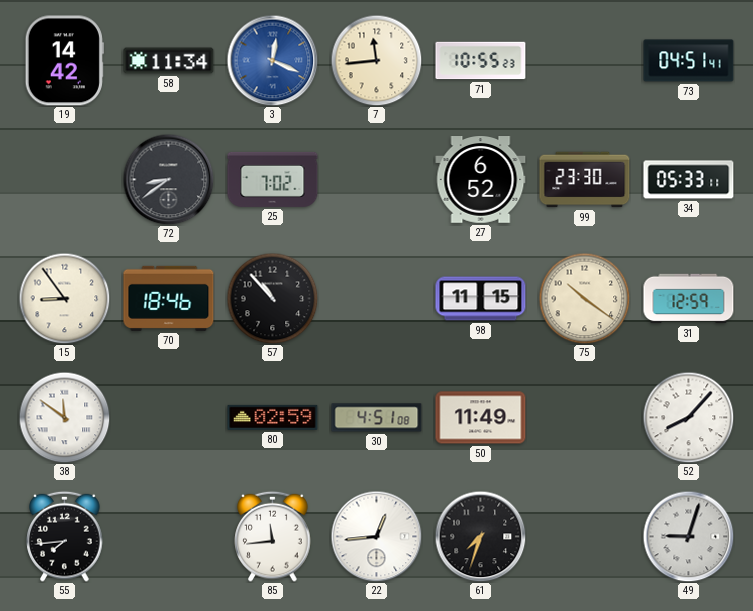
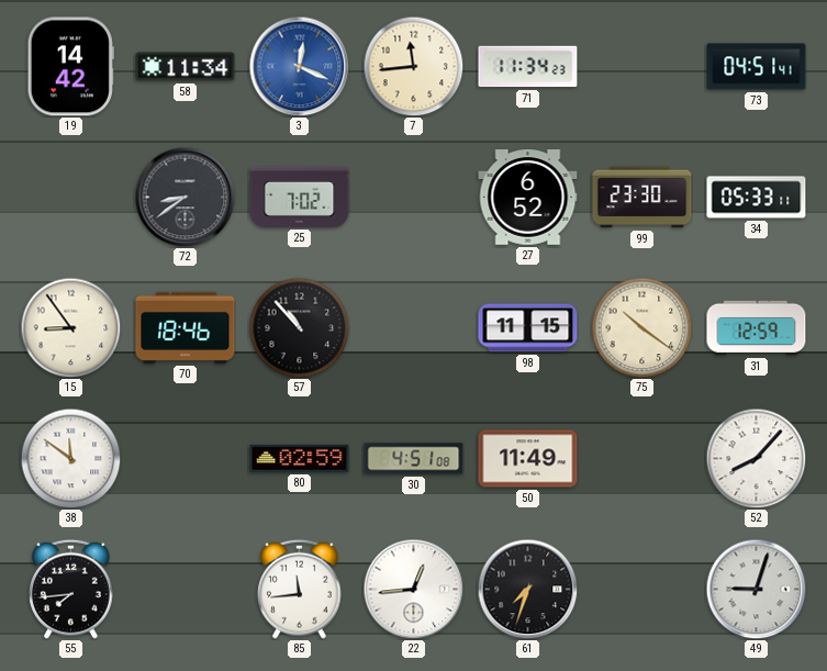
71: 10:55 -> 11:34
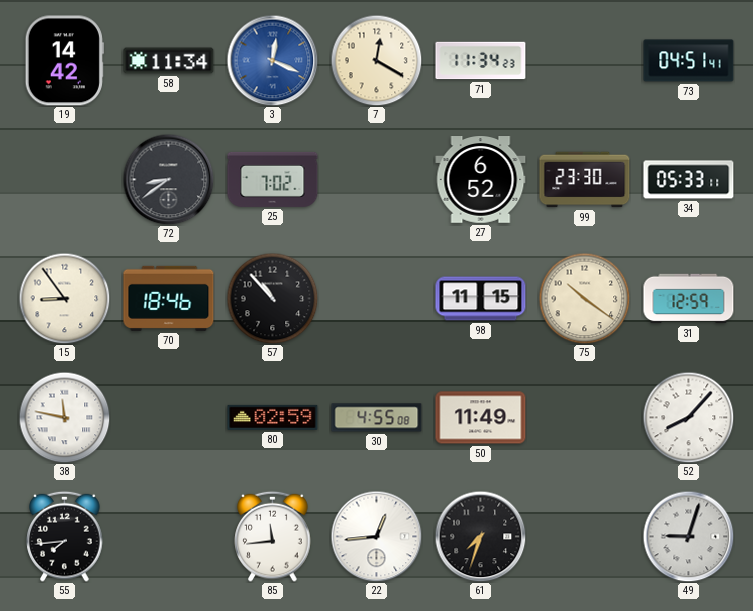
7: 11:44 -> 12:20
38: 11:51 -> 11:47
30: 4:51 -> 4:55
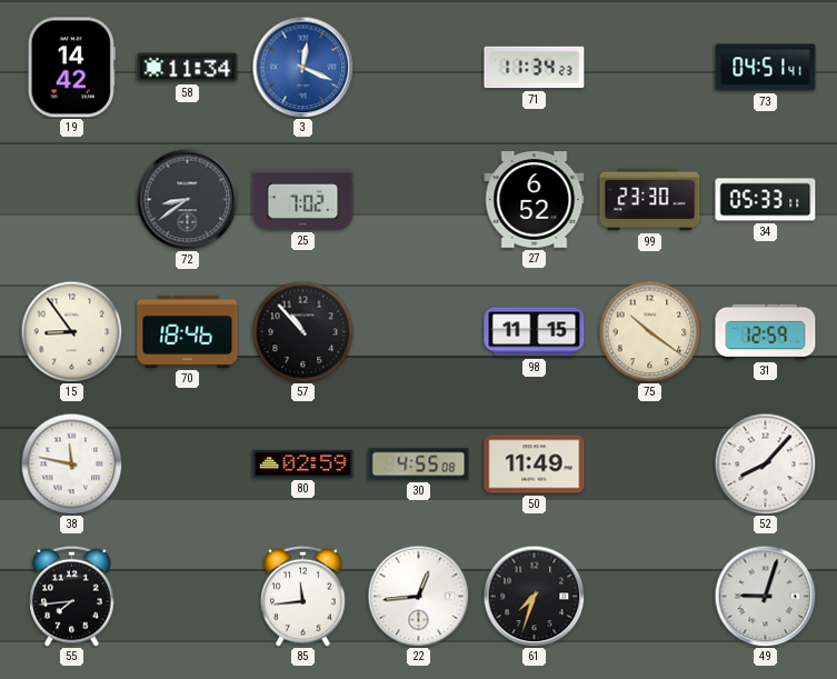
7: 12:20 -> none
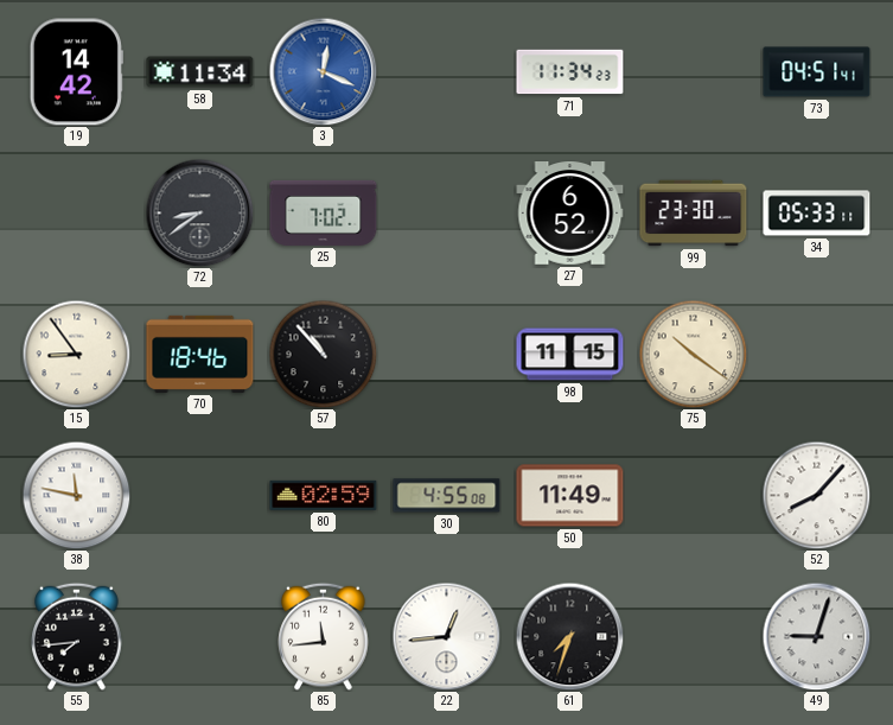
31: 12:59 -> none
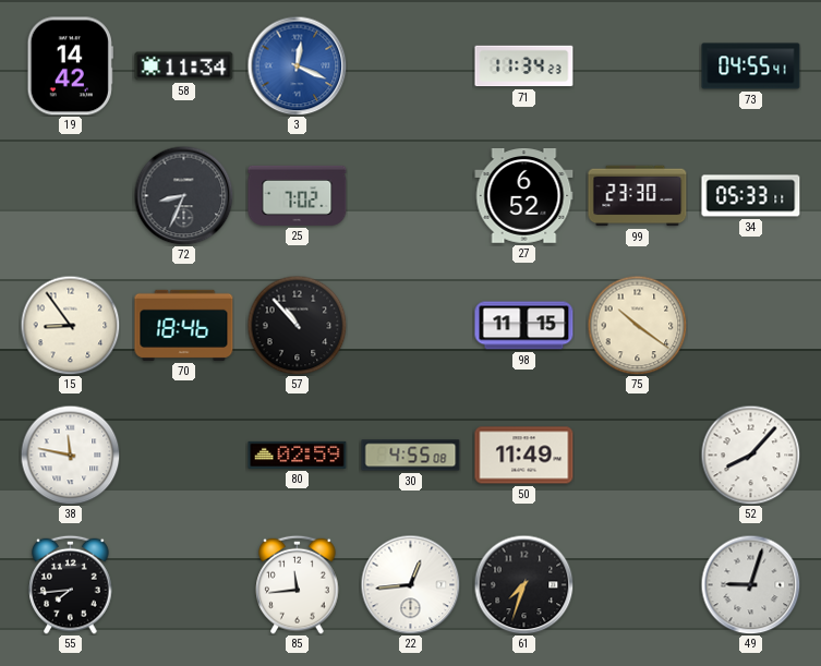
73: 04:51 -> 04:55
72: 8:39 -> 8:34
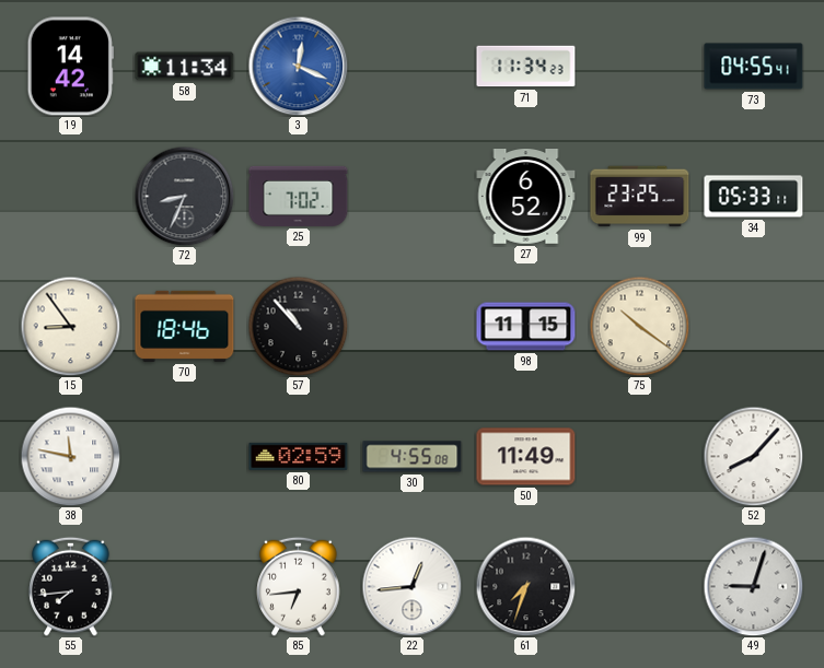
99: 23:30 -> 23:25
85: 11:44 -> 6:44
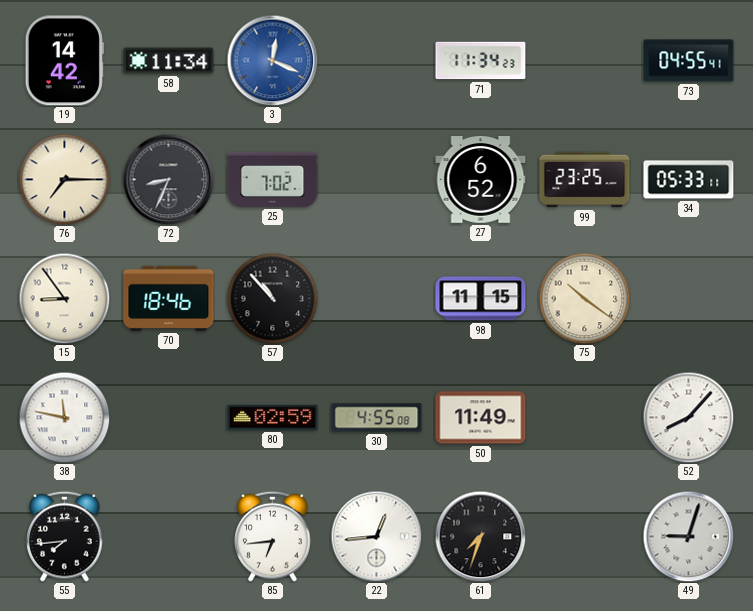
76: none -> 7:15
